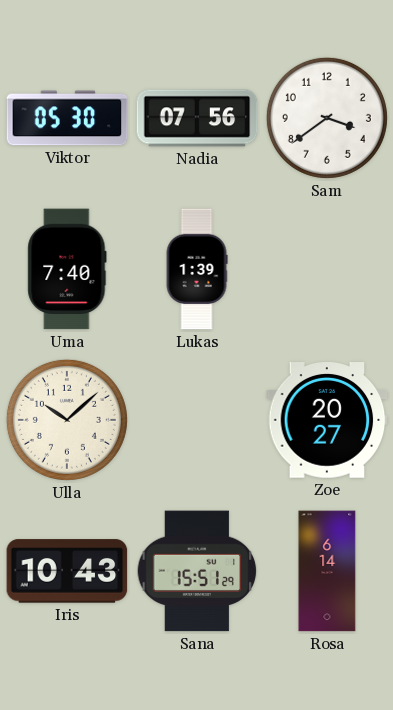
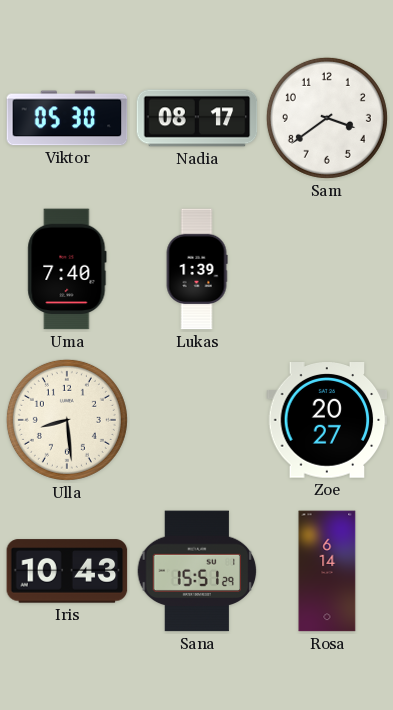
Nadia: 07:56 -> 08:17
Ulla: 10:08 -> 8:29
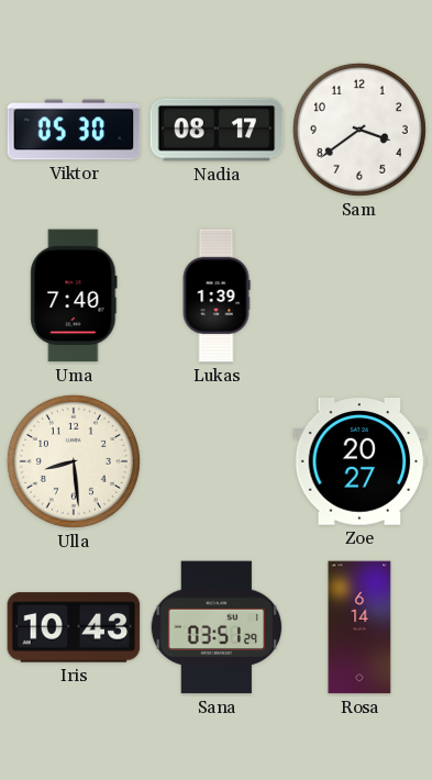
Sana: 15:51 -> 03:51
